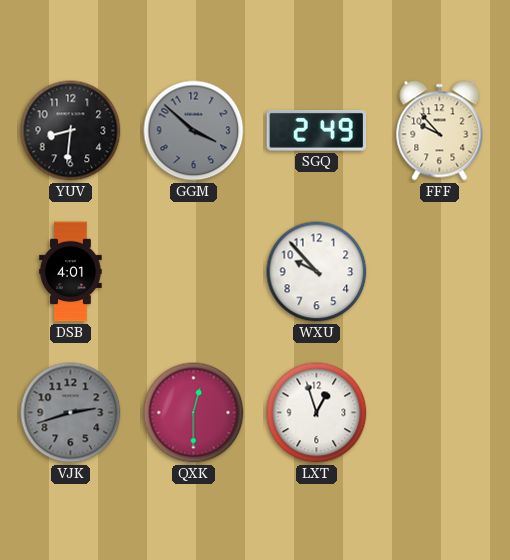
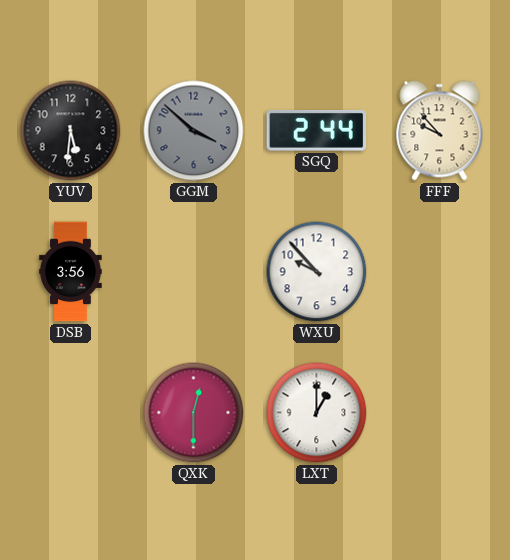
YUV: 8:31 -> 5:31
SGQ: 2:49 -> 2:44
DSB: 4:01 -> 3:56
VJK: 2:42 -> none
LXT: 12:57 -> 1:00
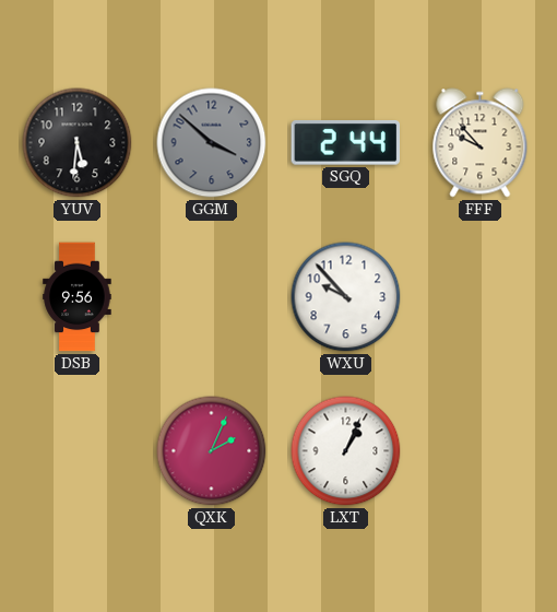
DSB: 3:56 -> 9:56
QXK: 12:30 -> 2:04
LXT: 1:00 -> 1:04
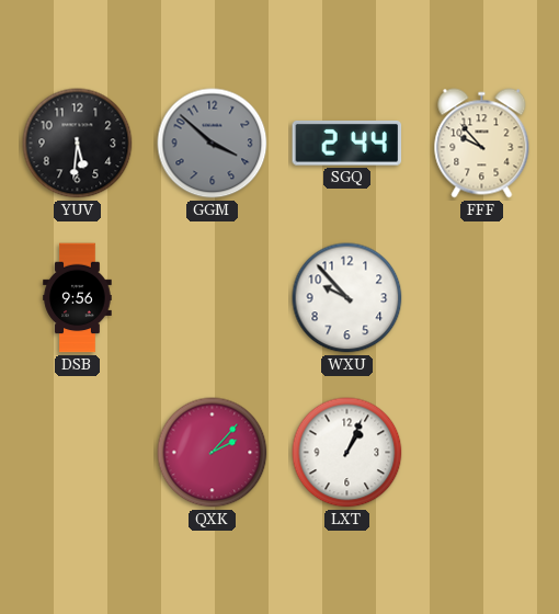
QXK: 2:04 -> 2:07
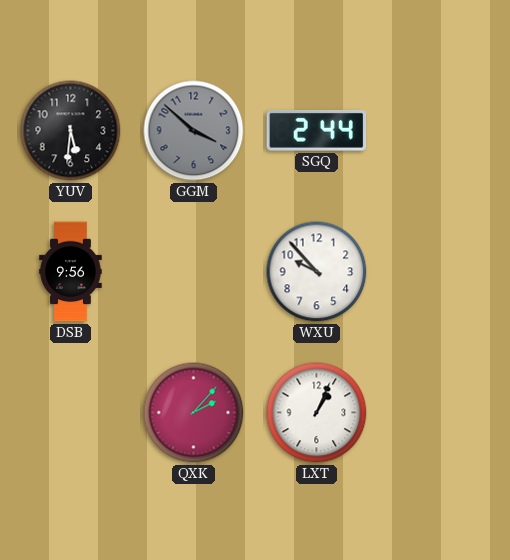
FFF: 9:53 -> none
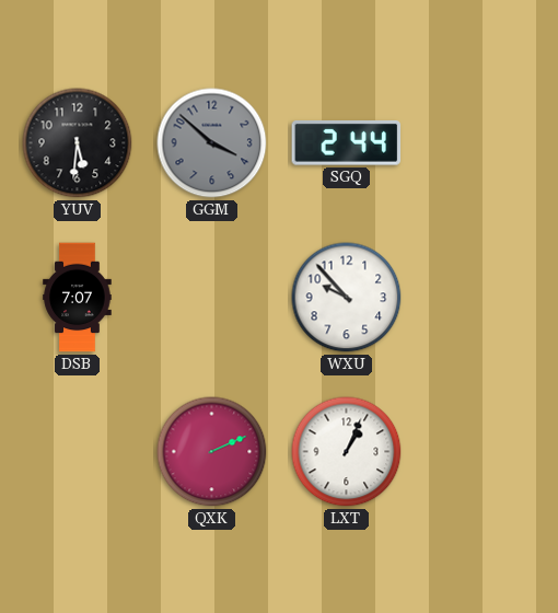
DSB: 9:56 -> 7:07
QXK: 2:07 -> 2:11
